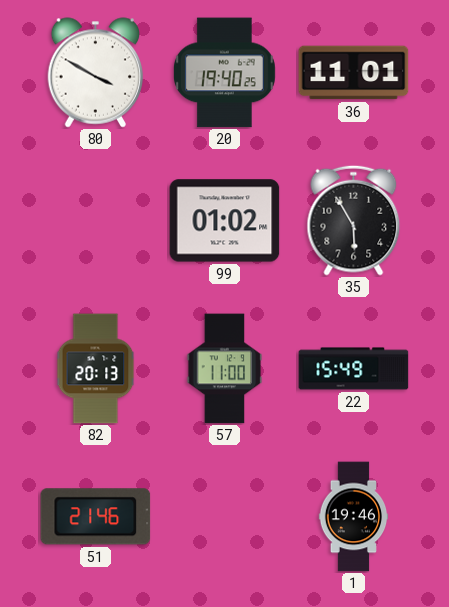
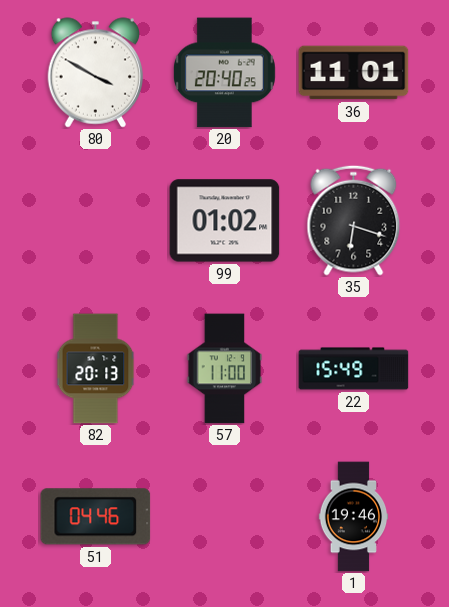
20: 19:40 -> 20:40
35: 5:55 -> 6:18
51: 21:46 -> 04:46
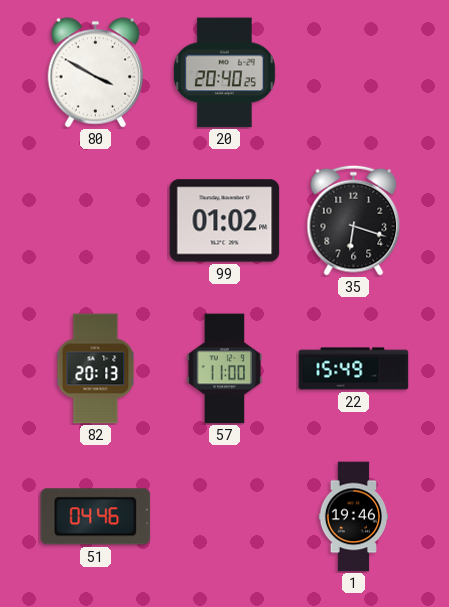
36: 11:01 -> none
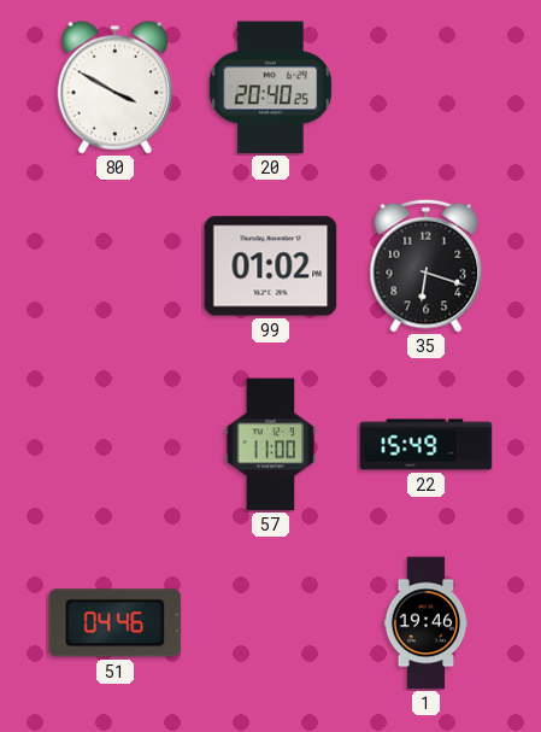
82: 20:13 -> none
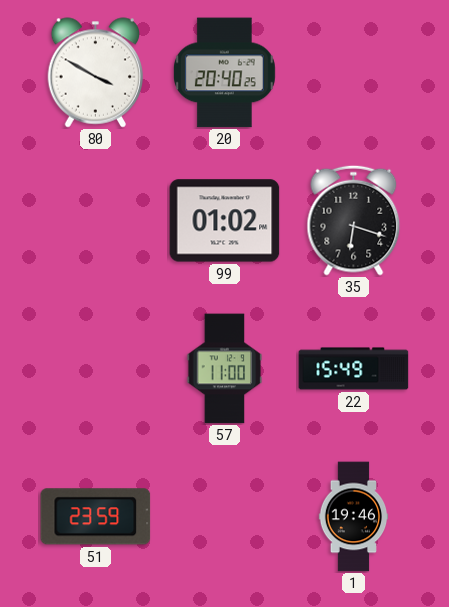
51: 04:46 -> 23:59
